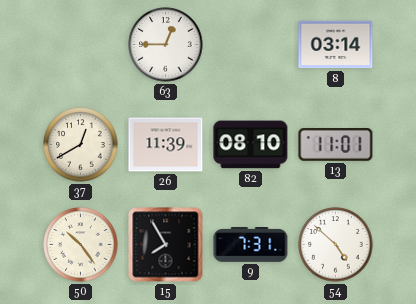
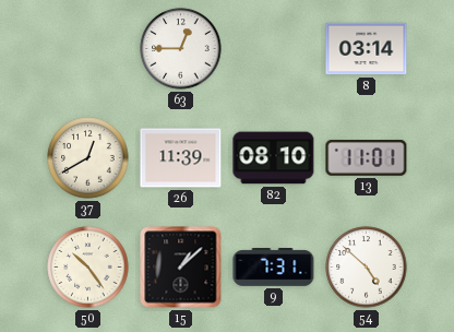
15: 7:55 -> 1:08
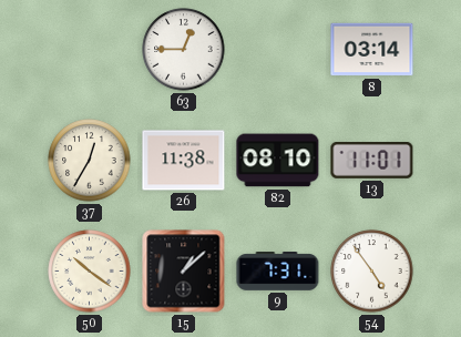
37: 12:40 -> 12:35
26: 11:39 -> 11:38
50: 10:24 -> 10:21
54: 4:52 -> 4:54
